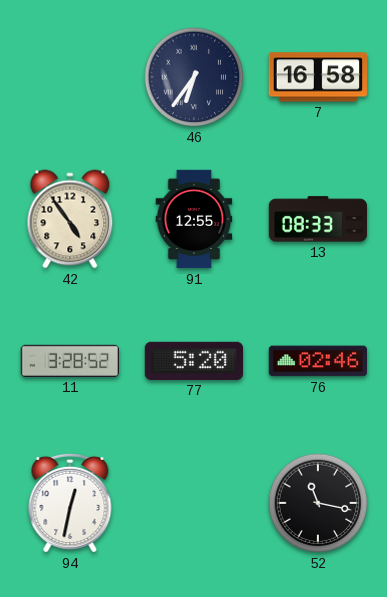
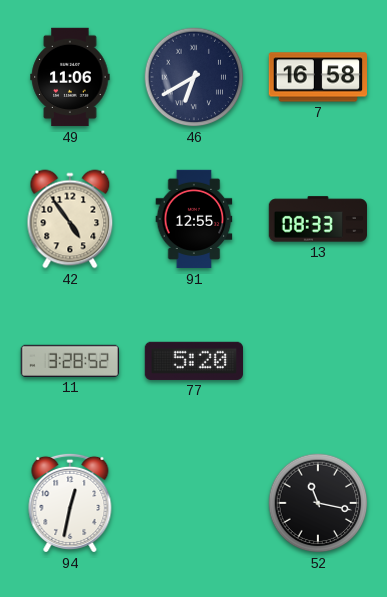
49: none -> 11:06
46: 6:36 -> 6:40
76: 02:46 -> none
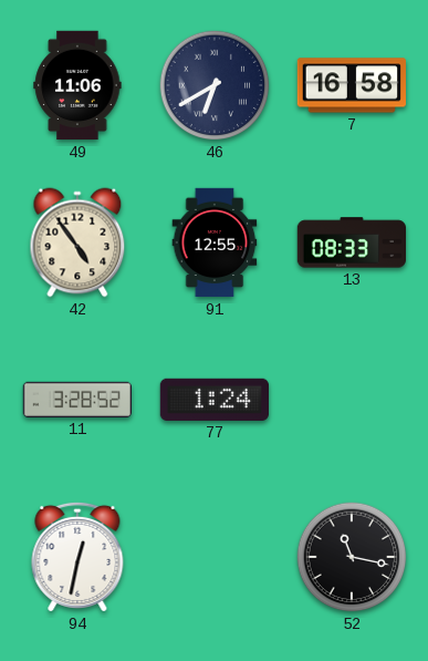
77: 5:20 -> 1:24
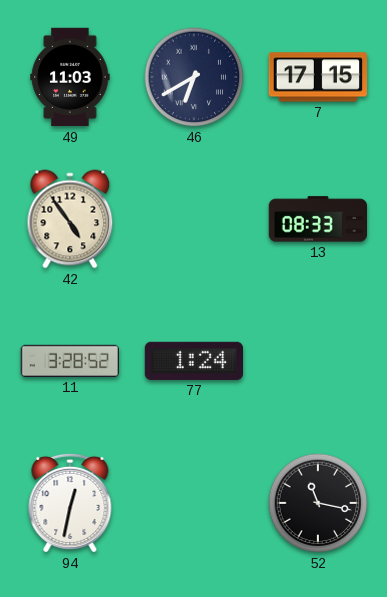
49: 11:06 -> 11:03
7: 16:58 -> 17:15
91: 12:55 -> none
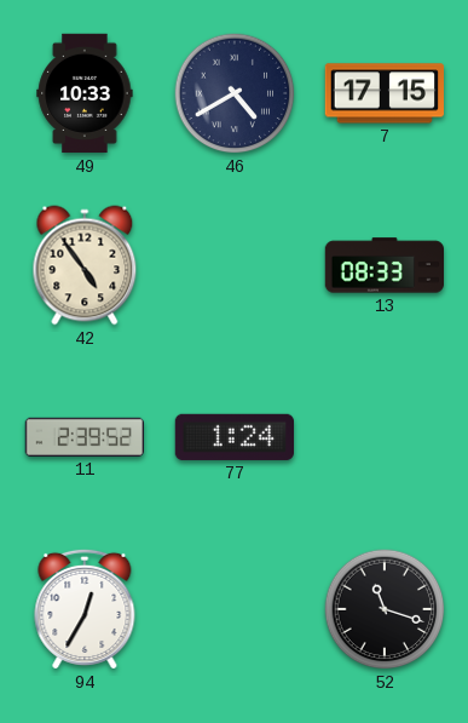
49: 11:03 -> 10:33
46: 6:40 -> 4:40
11: 3:28 -> 2:39
94: 12:32 -> 12:35
52: 11:17 -> 11:18
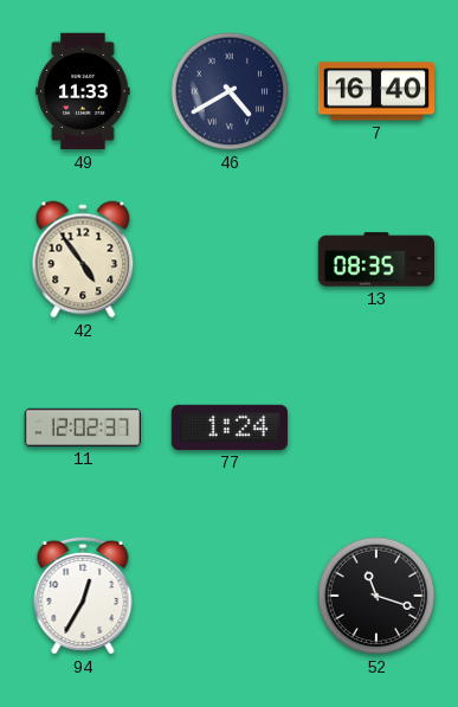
49: 10:33 -> 11:33
7: 17:15 -> 16:40
13: 08:33 -> 08:35
11: 2:39 -> 12:02
